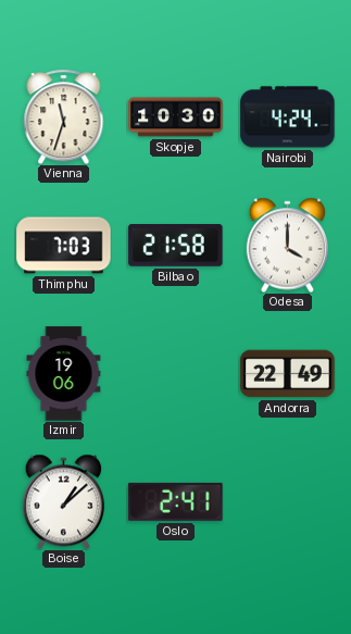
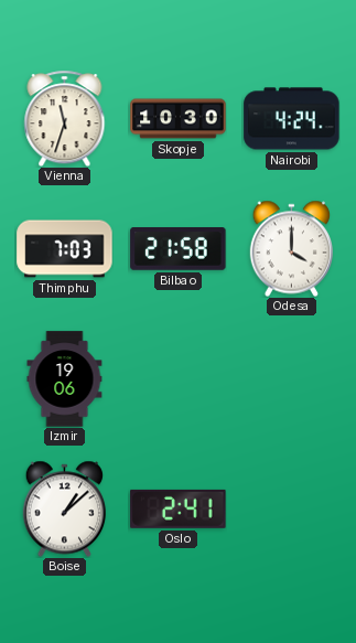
Andorra: 22:49 -> none
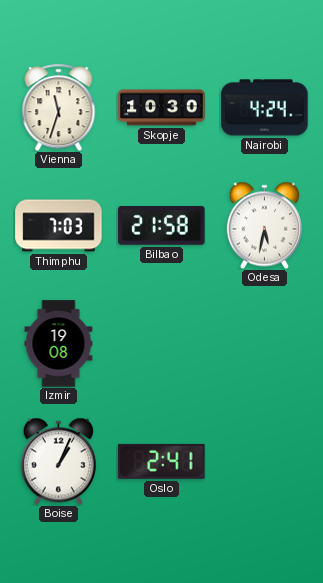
Odesa: 4:00 -> 5:32
Izmir: 19:06 -> 19:08
Boise: 1:08 -> 1:04
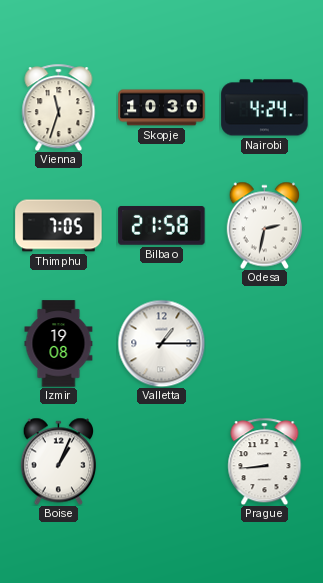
Thimphu: 7:03 -> 7:05
Odesa: 5:32 -> 2:32
Valletta: none -> 1:15
Oslo: 2:41 -> none
Prague: none -> 8:44
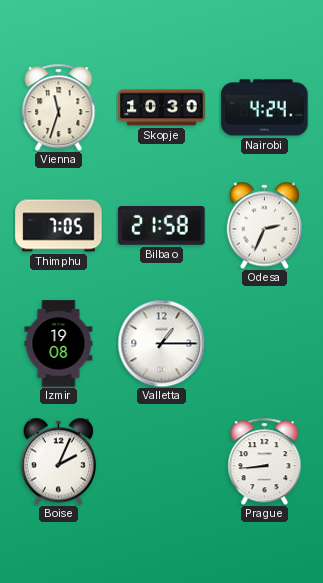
Odesa: 2:32 -> 2:34
Boise: 1:04 -> 2:04
